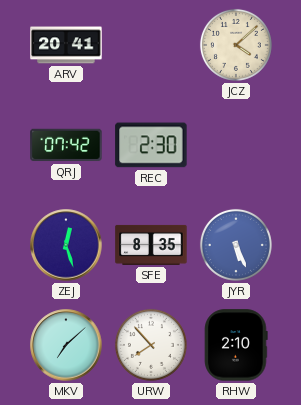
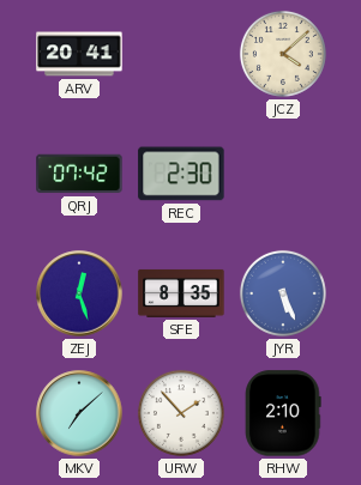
URW: 7:53 -> 1:53
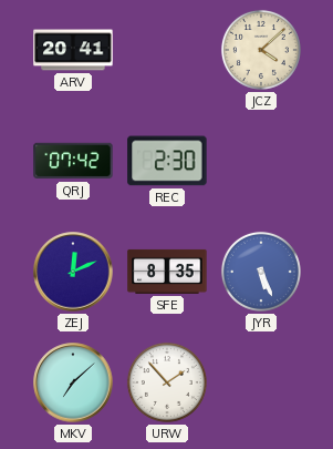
ZEJ: 12:27 -> 12:11
RHW: 2:10 -> none
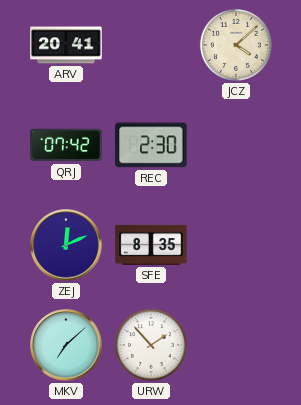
JYR: 5:26 -> none
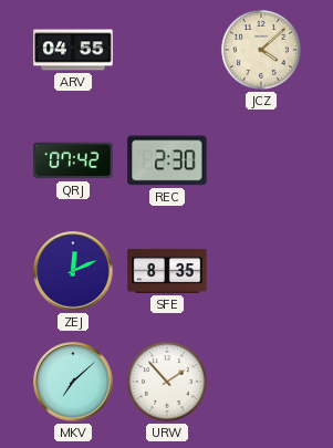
ARV: 20:41 -> 04:55
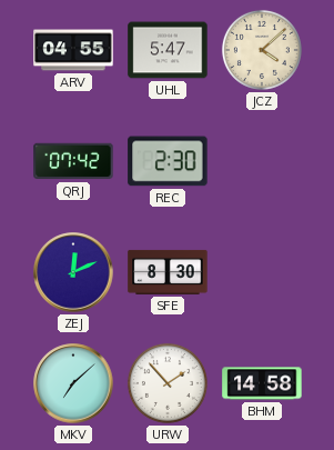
UHL: none -> 5:47
SFE: 8:35 -> 8:30
BHM: none -> 14:58
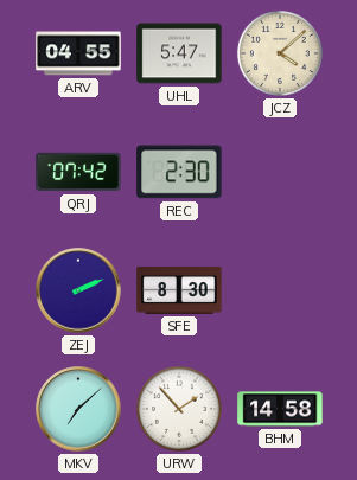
ZEJ: 12:11 -> 2:11
